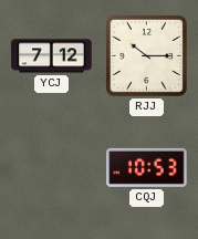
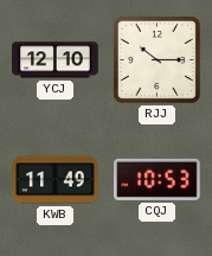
YCJ: 7:12 -> 12:10
KWB: none -> 11:49
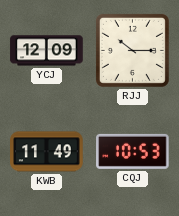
YCJ: 12:10 -> 12:09
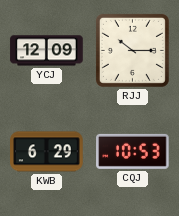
KWB: 11:49 -> 6:29
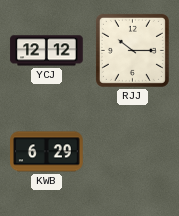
YCJ: 12:09 -> 12:12
CQJ: 10:53 -> none
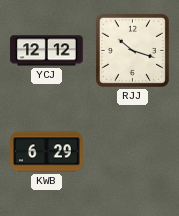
RJJ: 10:15 -> 10:18
